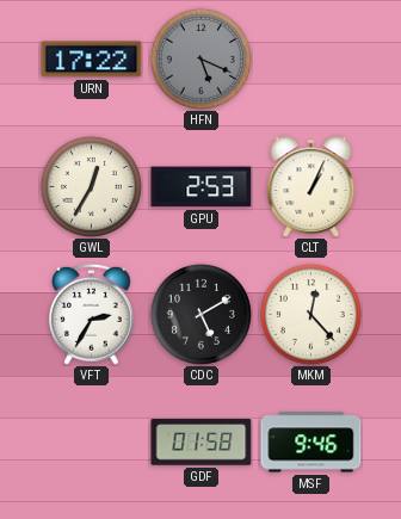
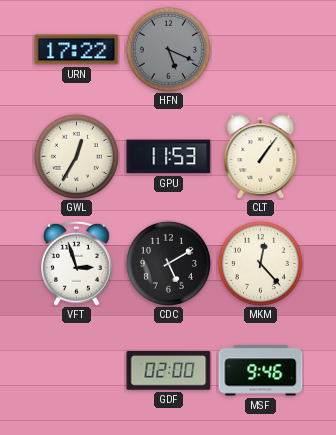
GPU: 2:53 -> 11:53
CLT: 1:04 -> 1:06
VFT: 2:35 -> 2:57
GDF: 01:58 -> 02:00
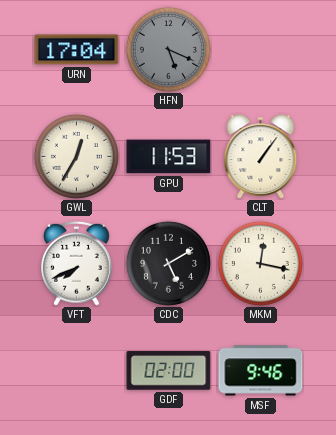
URN: 17:22 -> 17:04
VFT: 2:57 -> 7:41
MKM: 12:23 -> 12:17
